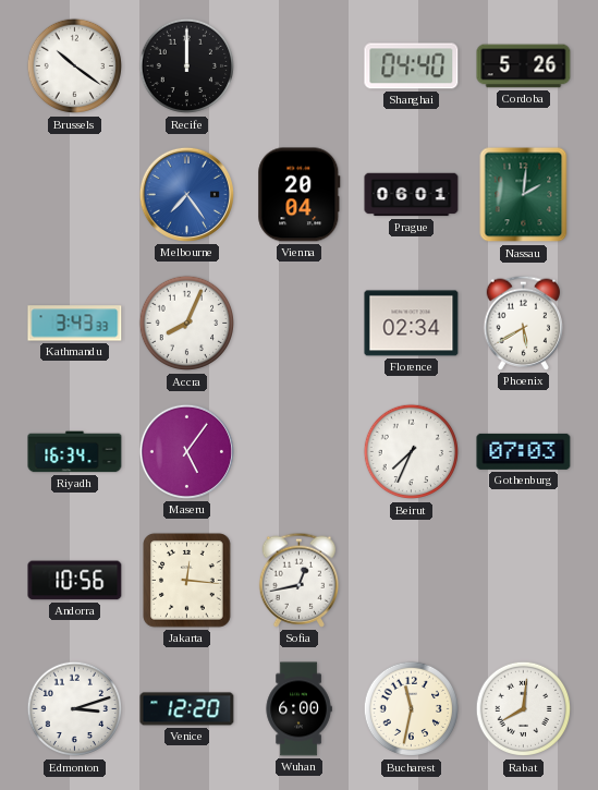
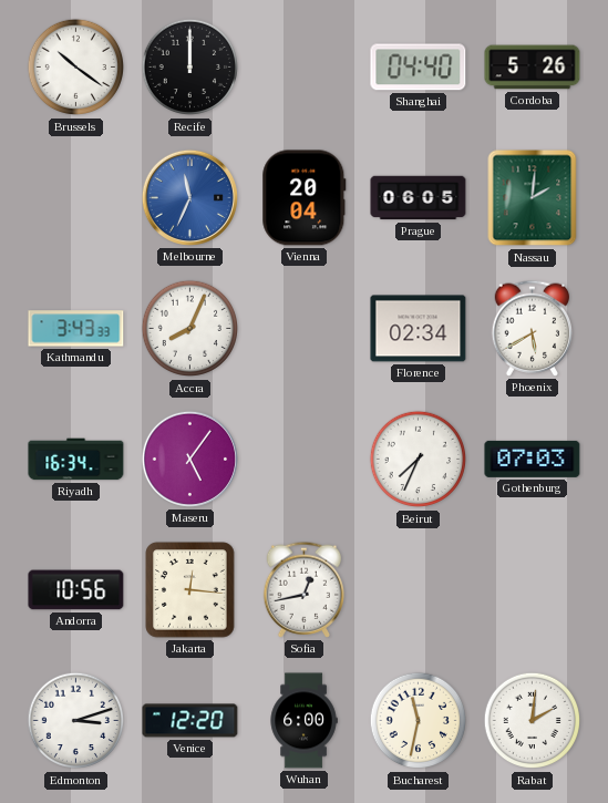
Melbourne: 7:24 -> 11:34
Prague: 06:01 -> 06:05
Rabat: 8:01 -> 2:01
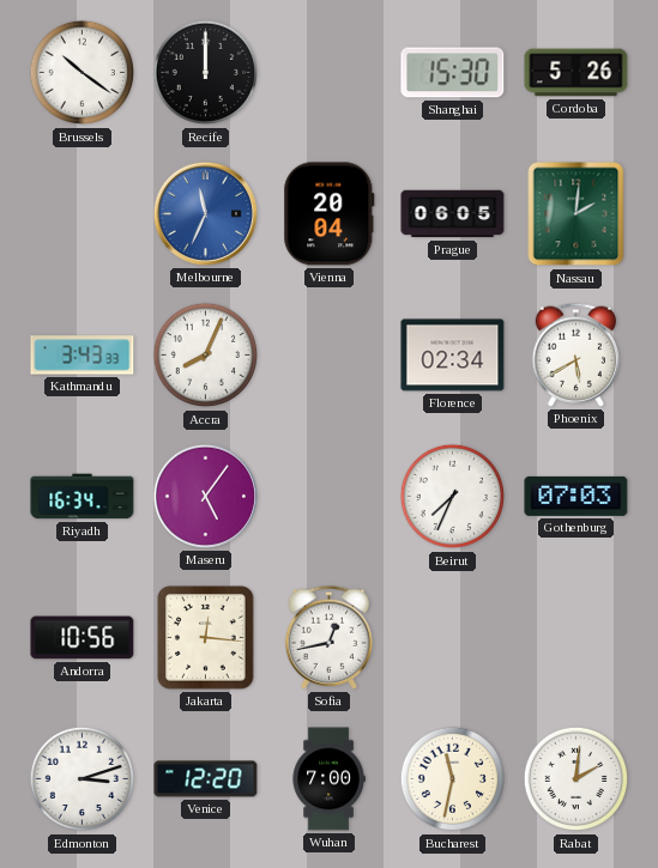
Shanghai: 04:40 -> 15:30
Wuhan: 6:00 -> 7:00
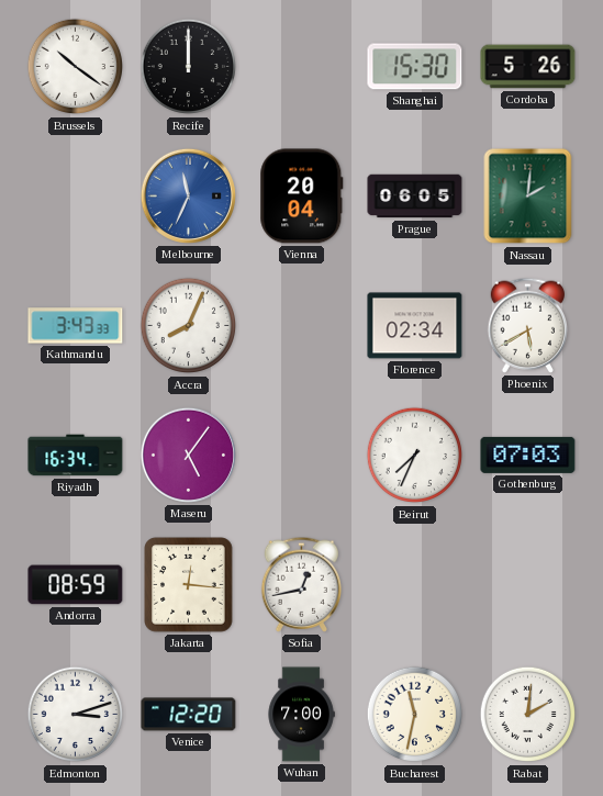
Andorra: 10:56 -> 08:59
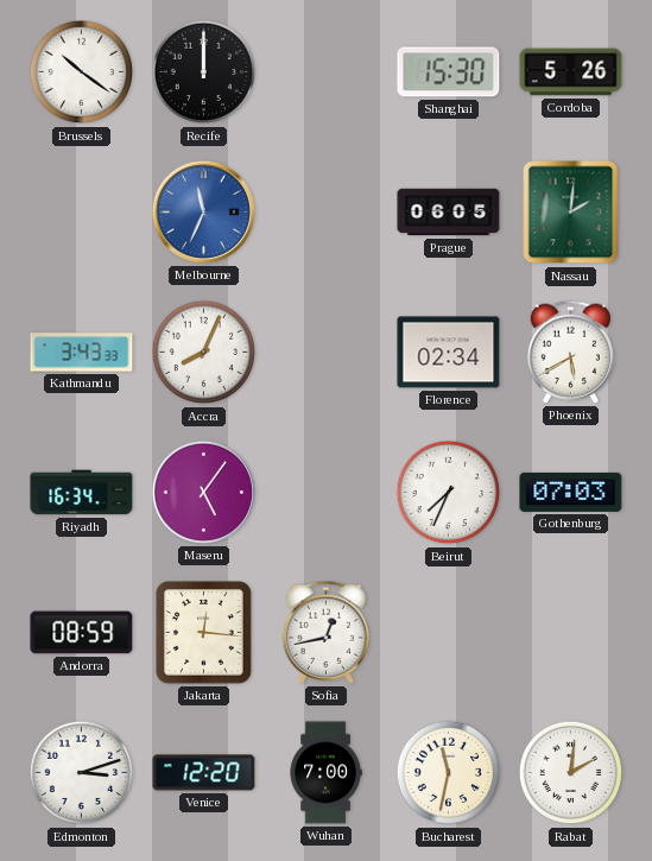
Vienna: 20:04 -> none
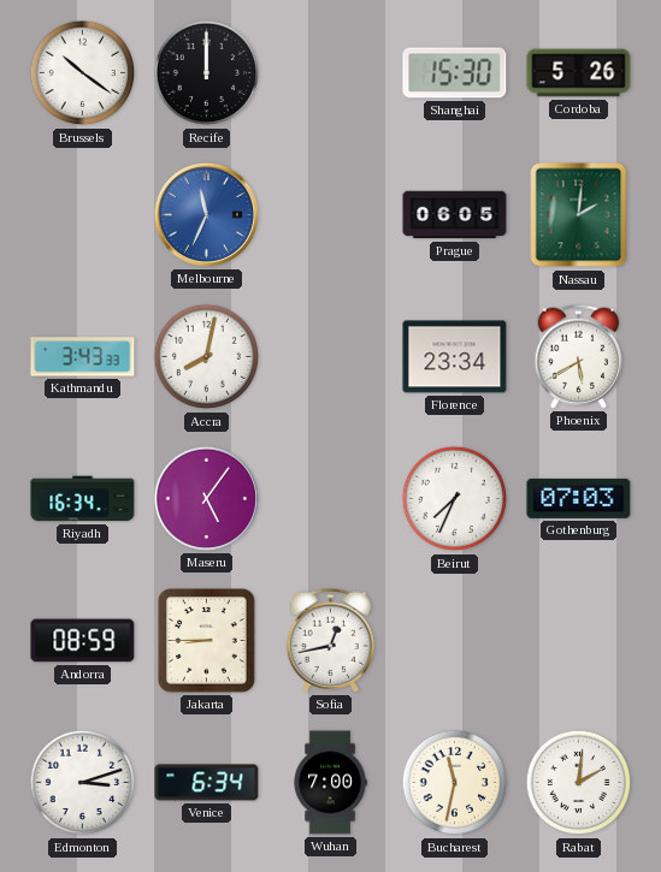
Accra: 8:04 -> 8:02
Florence: 02:34 -> 23:34
Jakarta: 12:16 -> 8:45
Venice: 12:20 -> 6:34
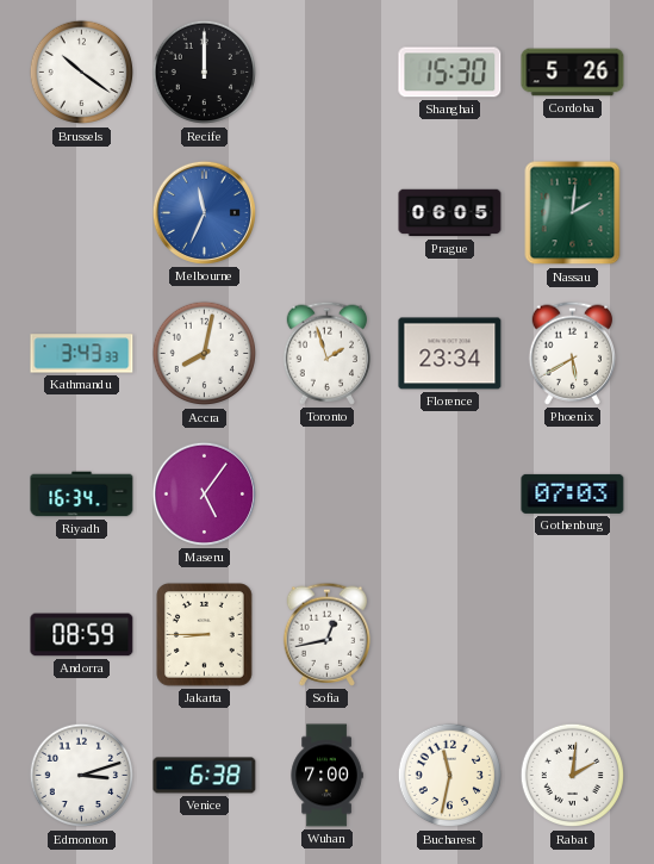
Toronto: none -> 1:57
Beirut: 7:34 -> none
Venice: 6:34 -> 6:38
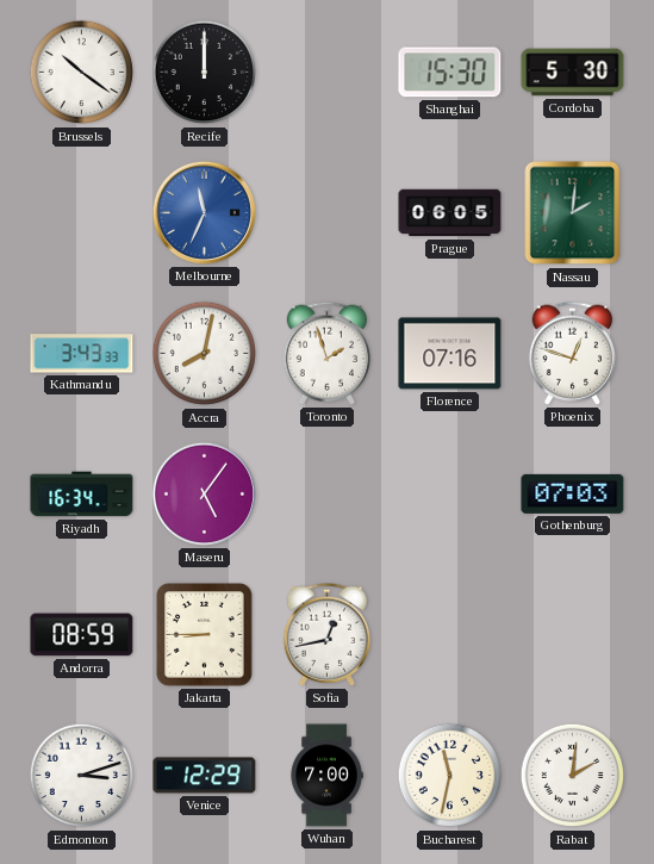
Cordoba: 5:26 -> 5:30
Florence: 23:34 -> 07:16
Phoenix: 5:40 -> 12:48
Venice: 6:38 -> 12:29
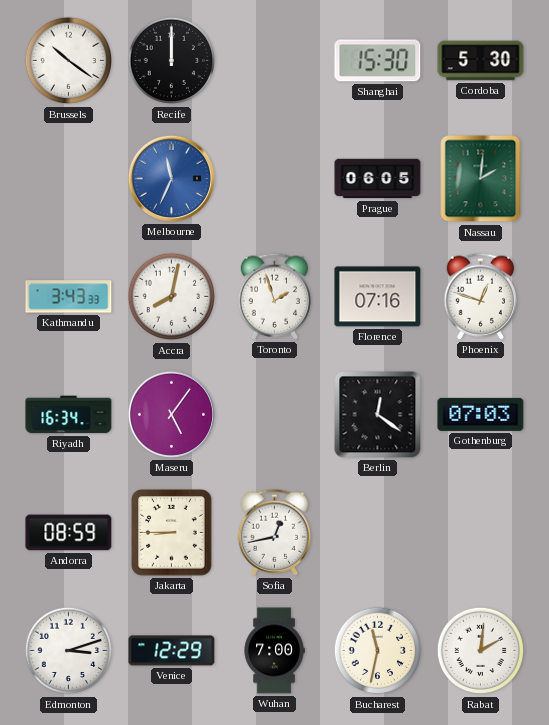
Berlin: none -> 12:21
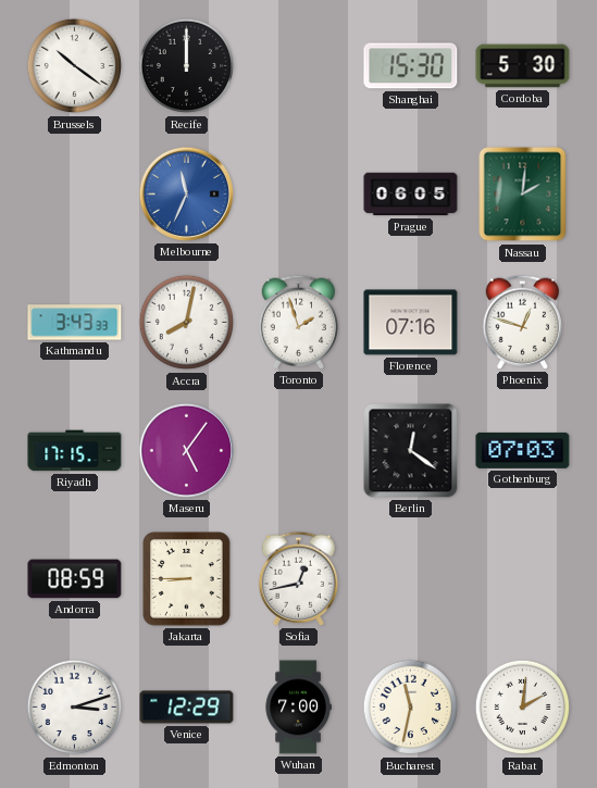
Riyadh: 16:34 -> 17:15
